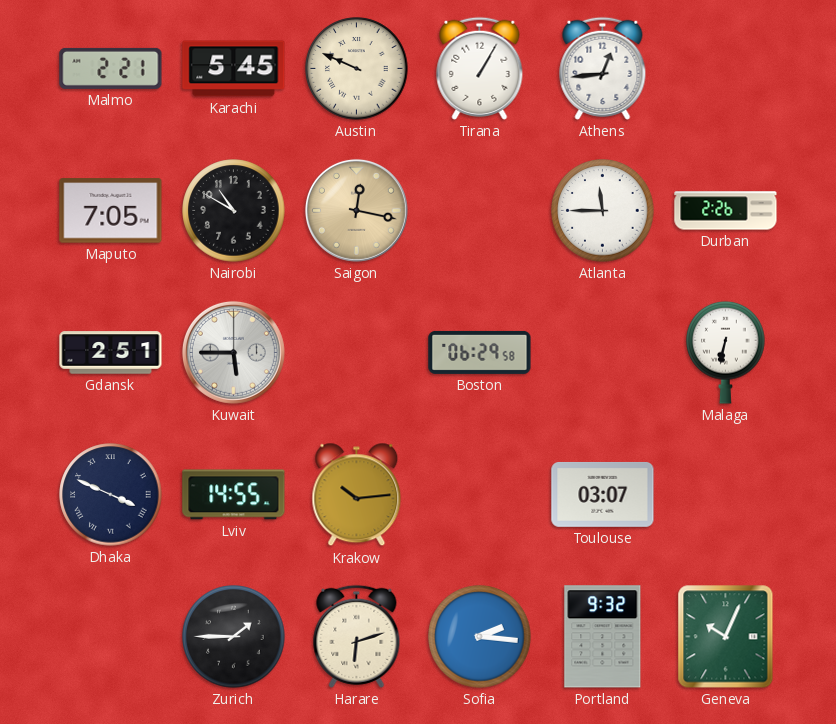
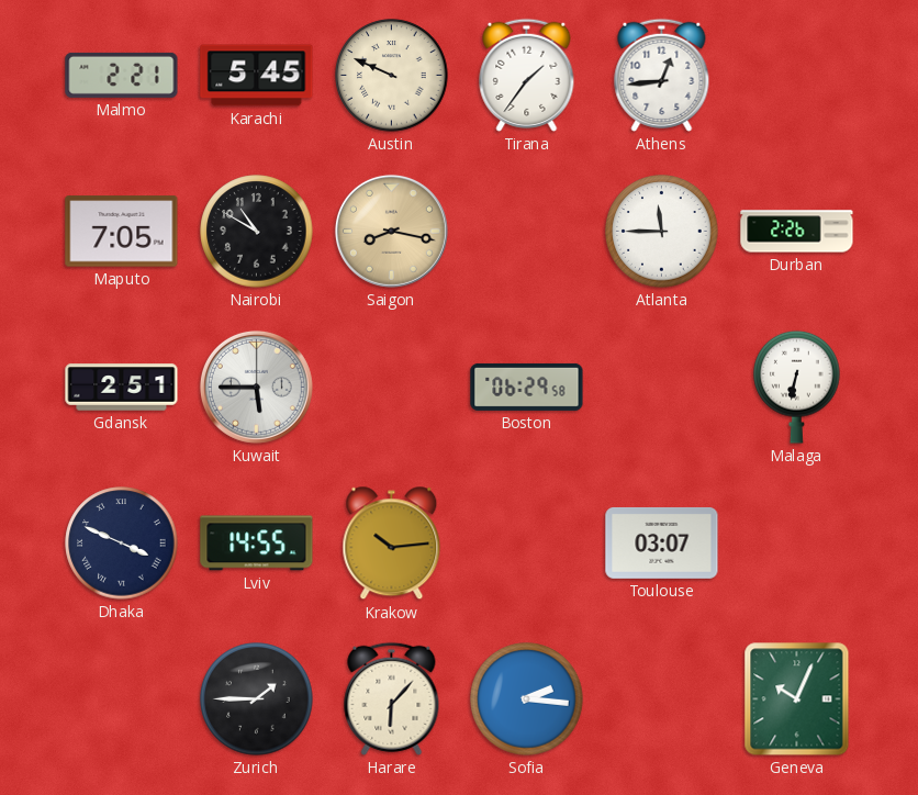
Tirana: 1:05 -> 1:36
Saigon: 12:17 -> 8:17
Harare: 6:12 -> 6:07
Portland: 9:32 -> none
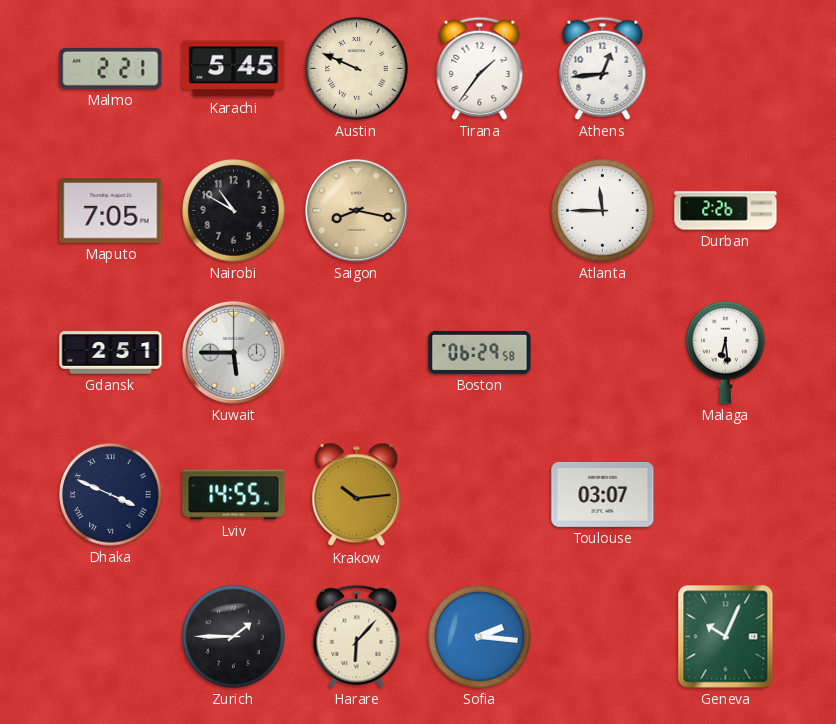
Malaga: 6:32 -> 6:29
